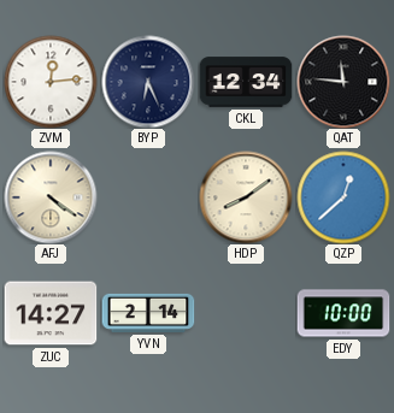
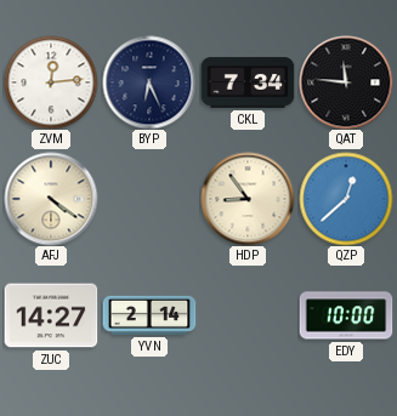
CKL: 12:34 -> 7:34
HDP: 8:09 -> 8:54
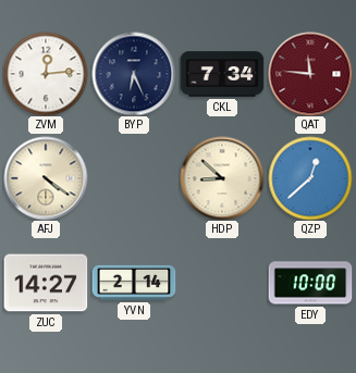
QAT dial: black -> burgundy
HDP: 8:54 -> 8:52
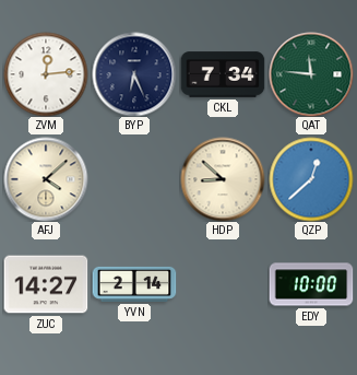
QAT dial: burgundy -> green
AFJ: 4:21 -> 4:08
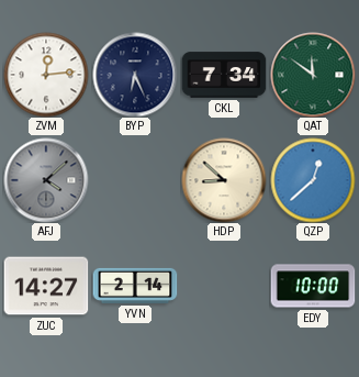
QAT: 11:46 -> 11:51
AFJ dial: cream -> grey
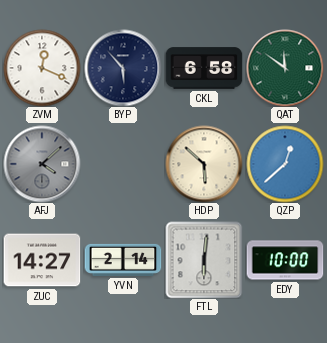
ZVM: 12:14 -> 12:19
BYP: 6:26 -> 5:53
CKL: 7:34 -> 6:58
HDP: 8:52 -> 5:52
FTL: none -> 6:01
